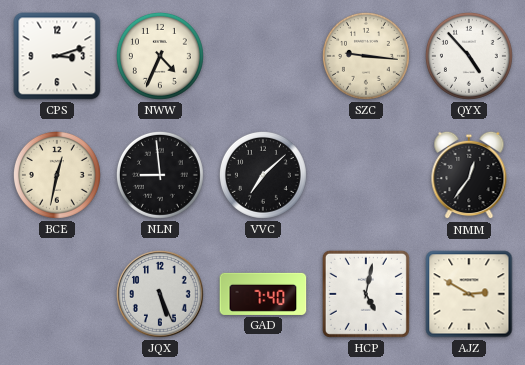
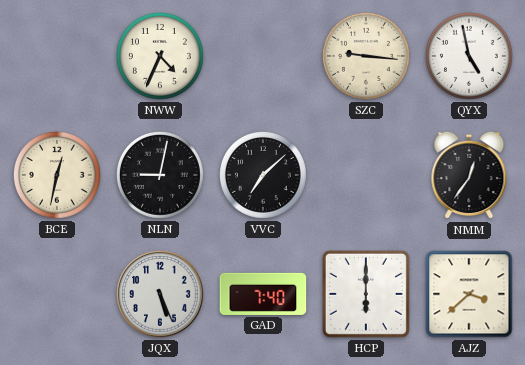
CPS: 3:12 -> none
QYX: 4:53 -> 4:58
NLN: 8:59 -> 9:02
HCP: 5:02 -> 6:00
AJZ: 2:50 -> 3:38
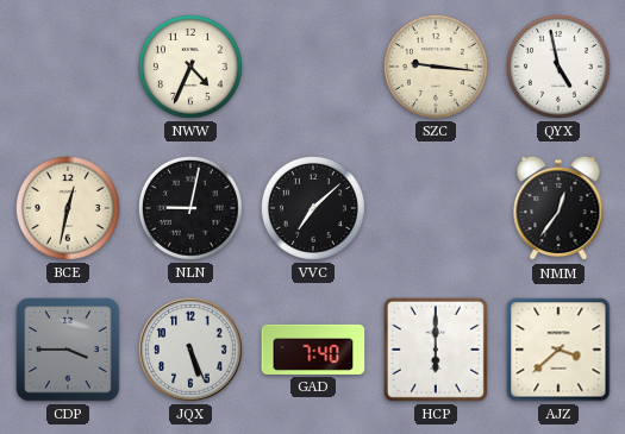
CDP: none -> 3:45
